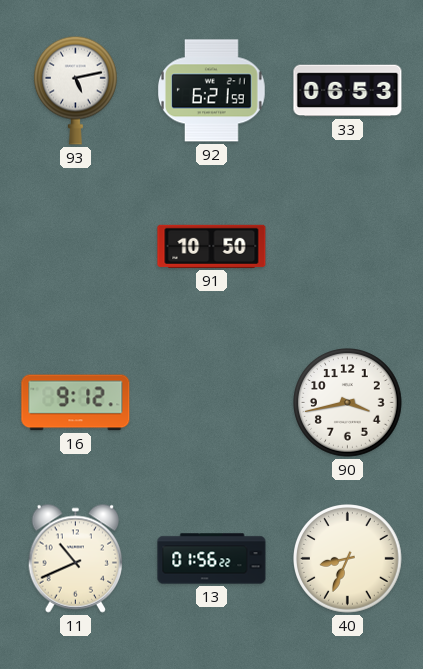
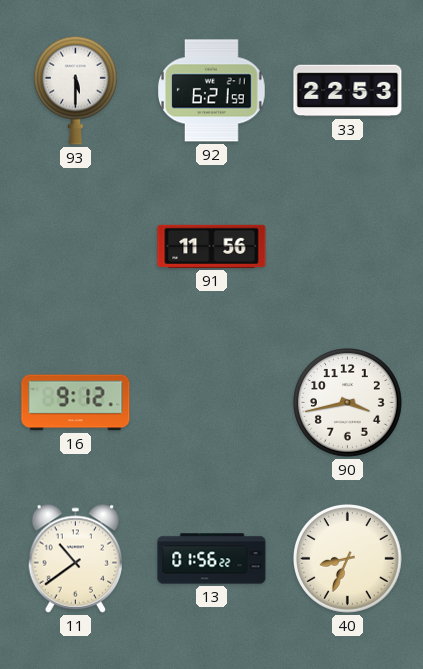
93: 5:13 -> 5:30
33: 06:53 -> 22:53
91: 10:50 -> 11:56
11: 10:41 -> 10:39
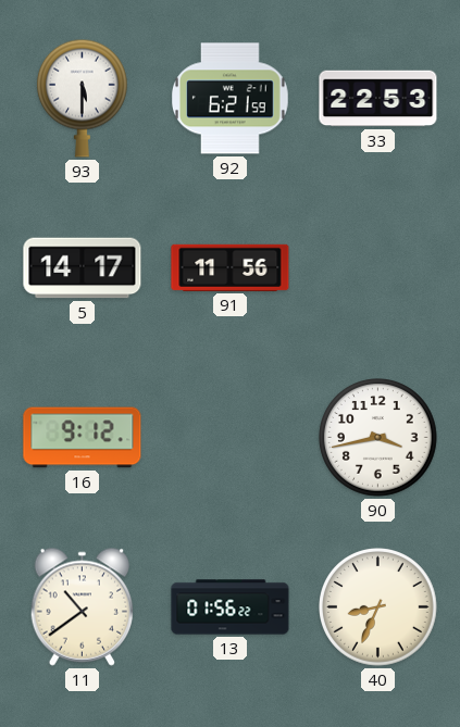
5: none -> 14:17
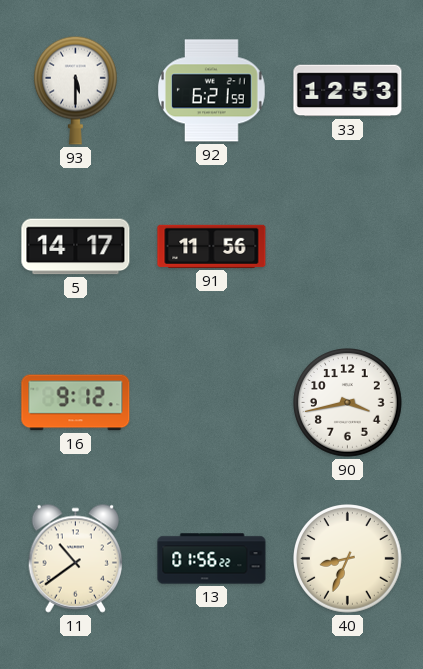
33: 22:53 -> 12:53
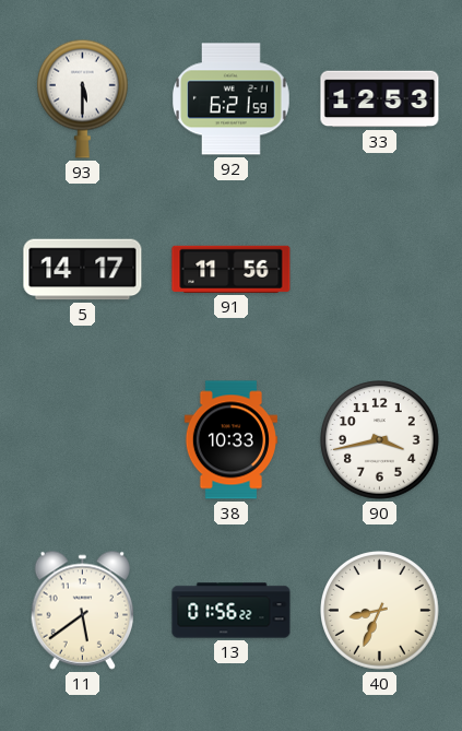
16: 9:12 -> none
38: none -> 10:33
11: 10:39 -> 5:39
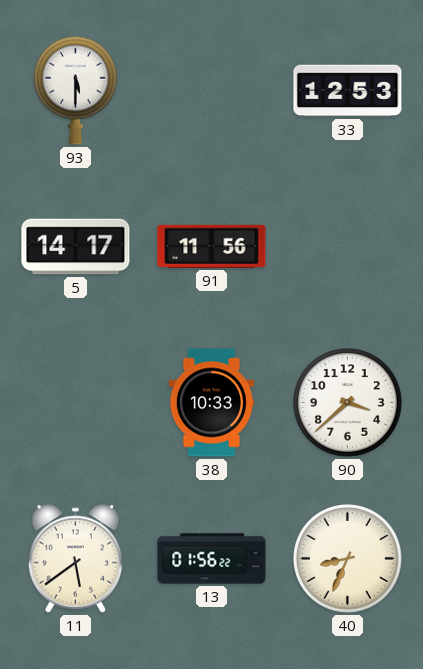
92: 6:21 -> none
90: 3:43 -> 3:38
